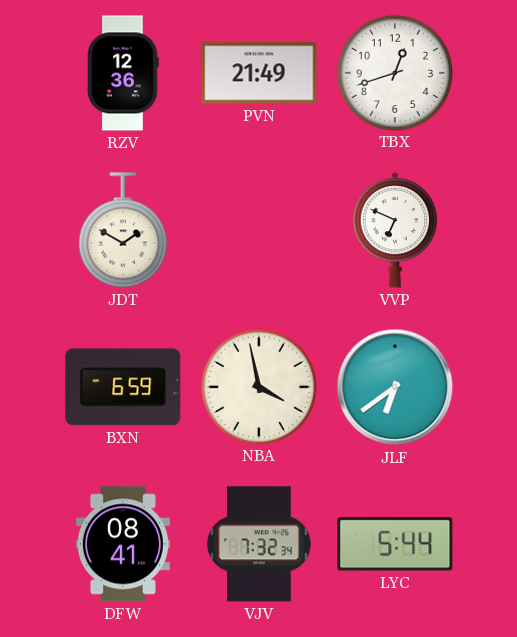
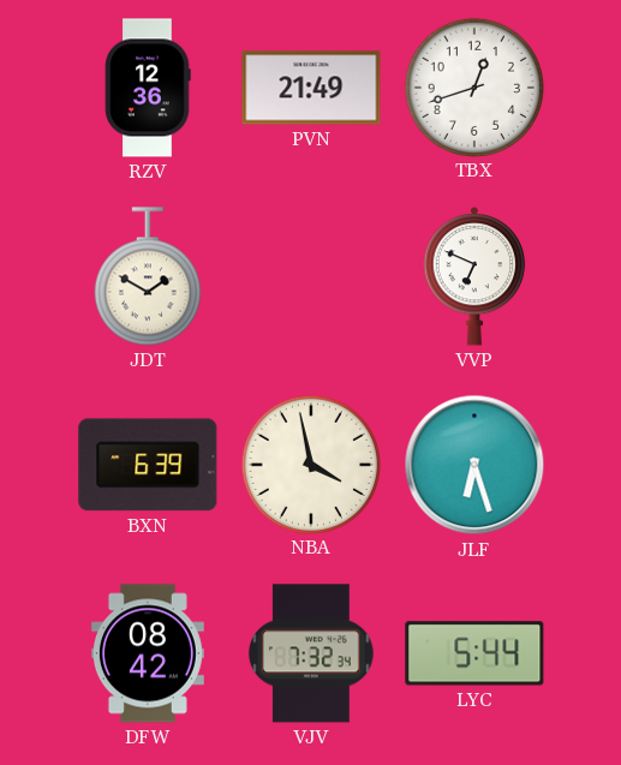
BXN: 6:59 -> 6:39
JLF: 6:39 -> 6:27
DFW: 08:41 -> 08:42
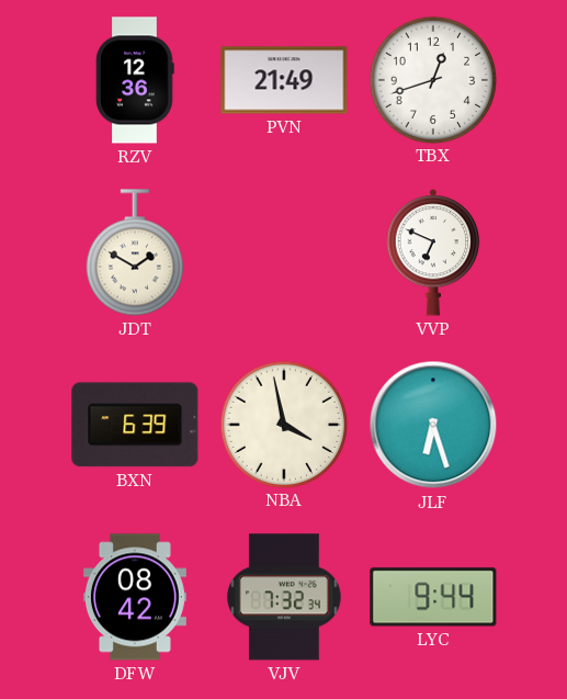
LYC: 5:44 -> 9:44
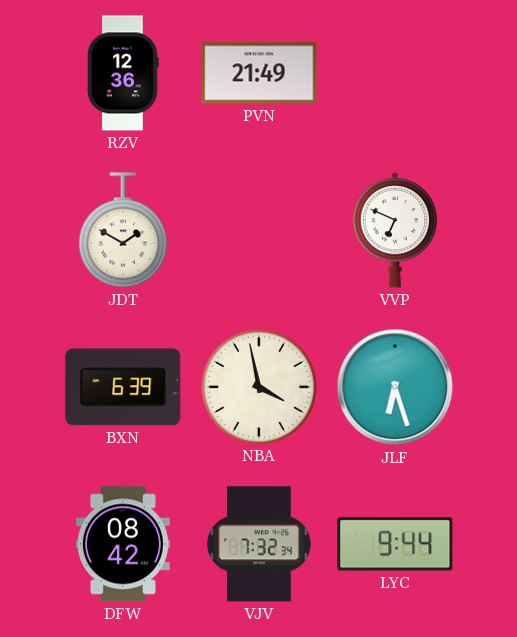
TBX: 12:42 -> none
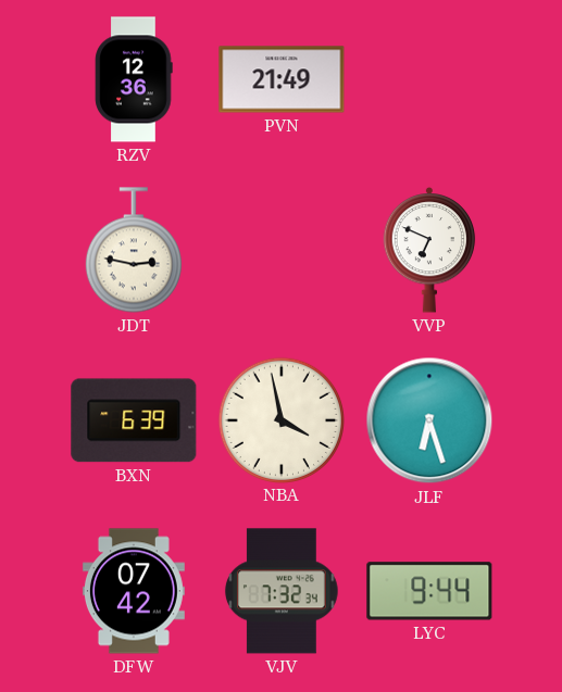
JDT: 1:50 -> 2:47
DFW: 08:42 -> 07:42
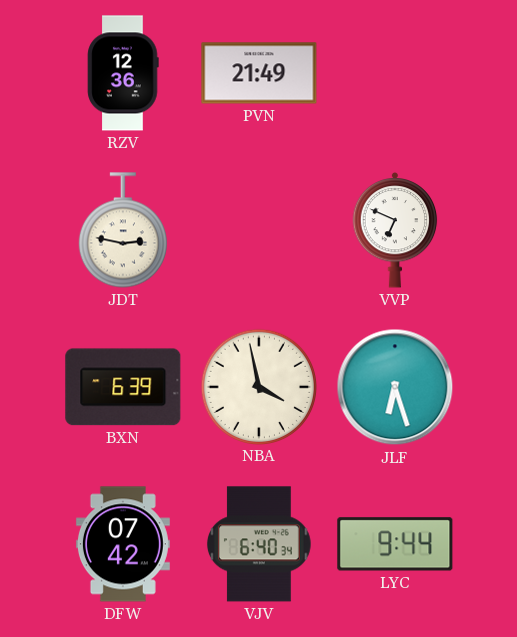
VJV: 7:32 -> 6:40
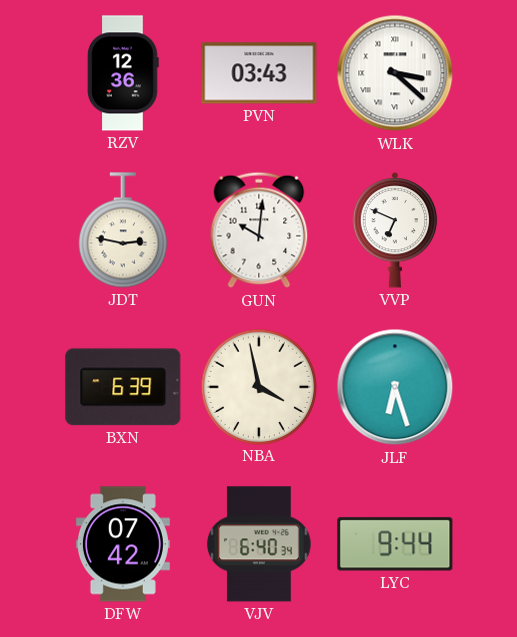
PVN: 21:49 -> 03:43
WLK: none -> 3:22
GUN: none -> 10:01
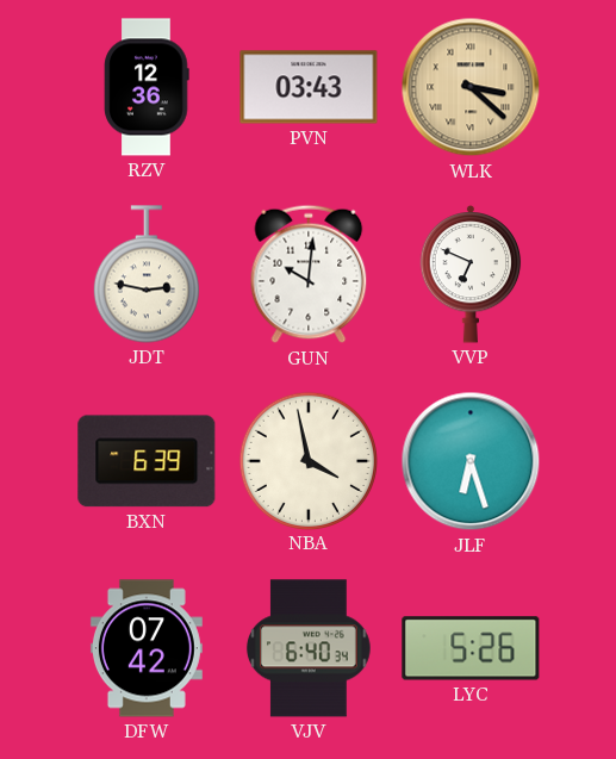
WLK dial: white -> champagne
LYC: 9:44 -> 5:26
